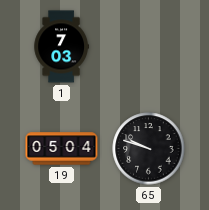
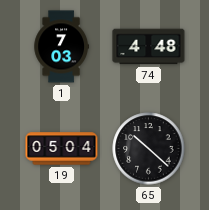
74: none -> 4:48
65: 9:48 -> 10:22
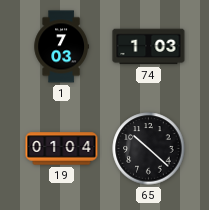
74: 4:48 -> 1:03
19: 05:04 -> 01:04
